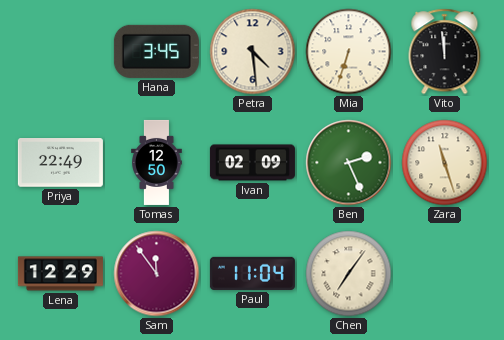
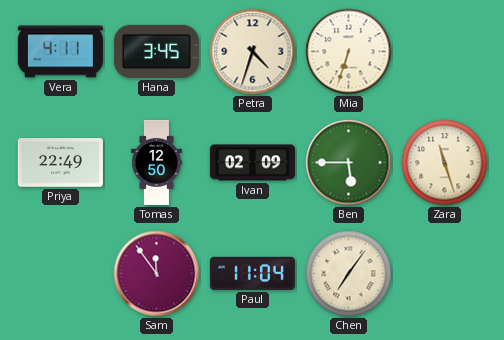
Vera: none -> 4:11
Petra: 4:29 -> 4:33
Vito: 11:59 -> none
Ben: 2:26 -> 5:45
Lena: 12:29 -> none
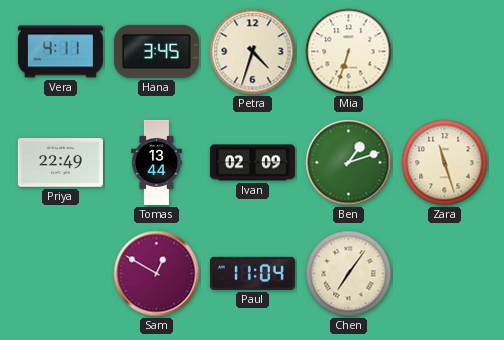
Tomas: 12:50 -> 13:44
Ben: 5:45 -> 1:12
Sam: 11:54 -> 12:50
